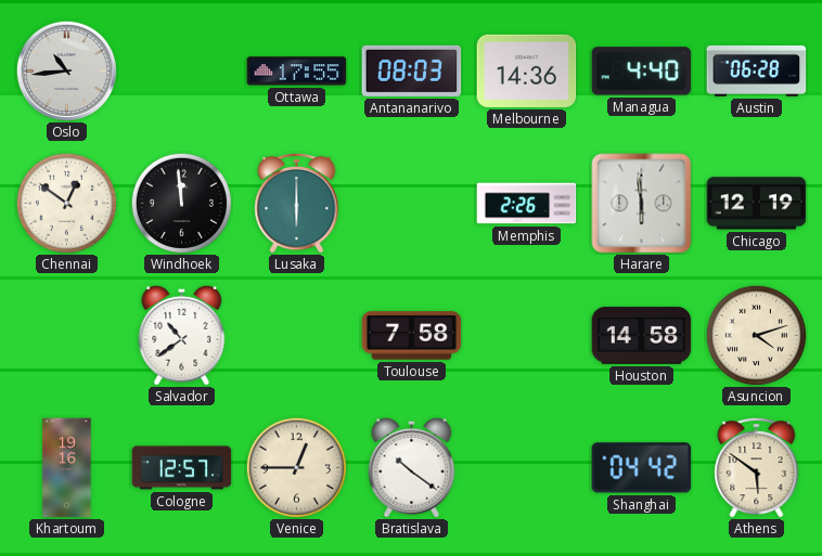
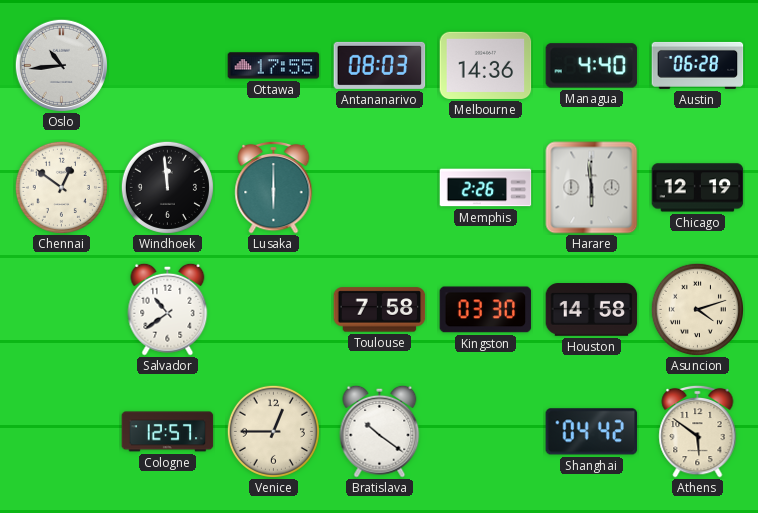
Kingston: none -> 03:30
Khartoum: 19:16 -> none
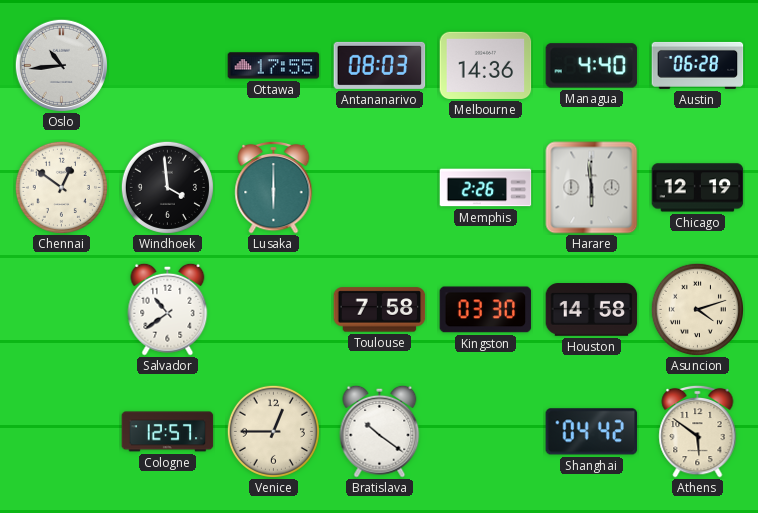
Windhoek: 11:59 -> 3:59
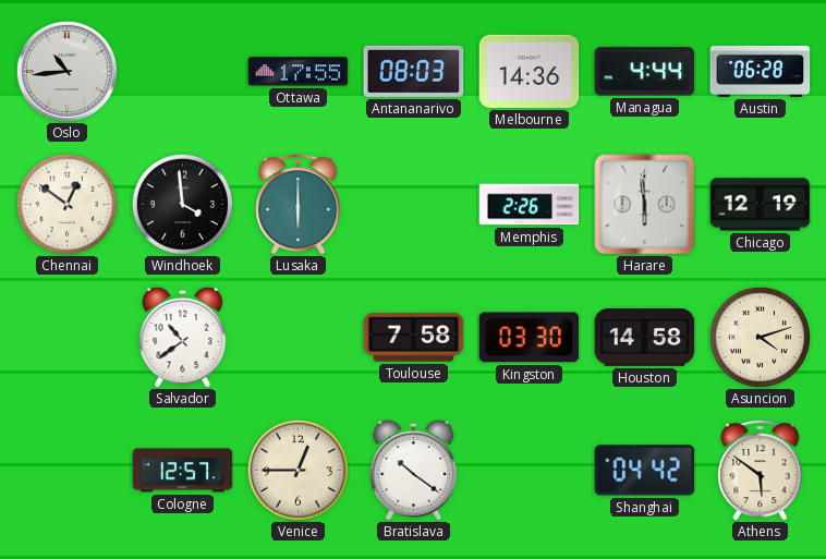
Managua: 4:40 -> 4:44
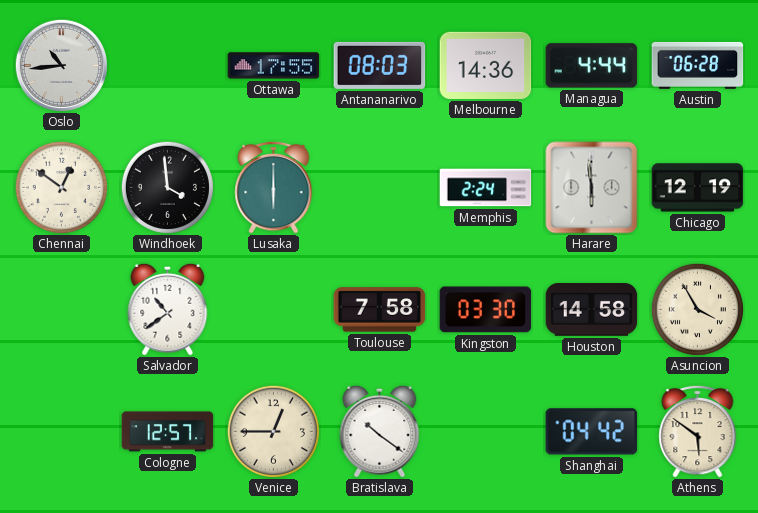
Memphis: 2:26 -> 2:24
Asuncion: 4:12 -> 3:55
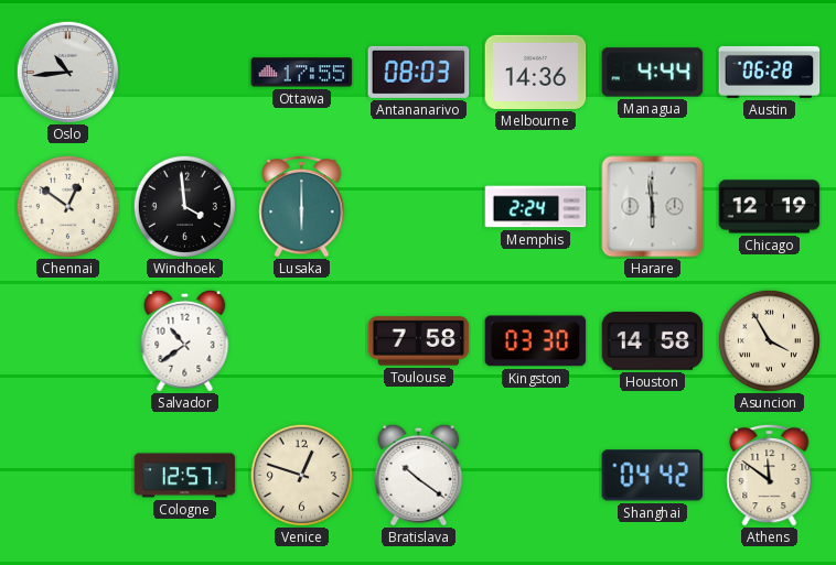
Venice: 12:45 -> 12:48
Athens: 5:51 -> 11:51
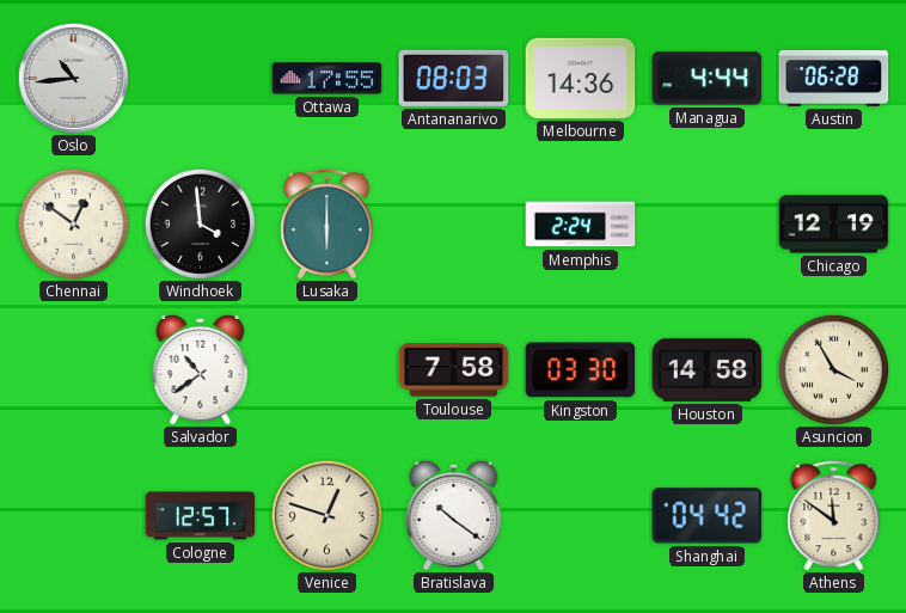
Harare: 5:59 -> none
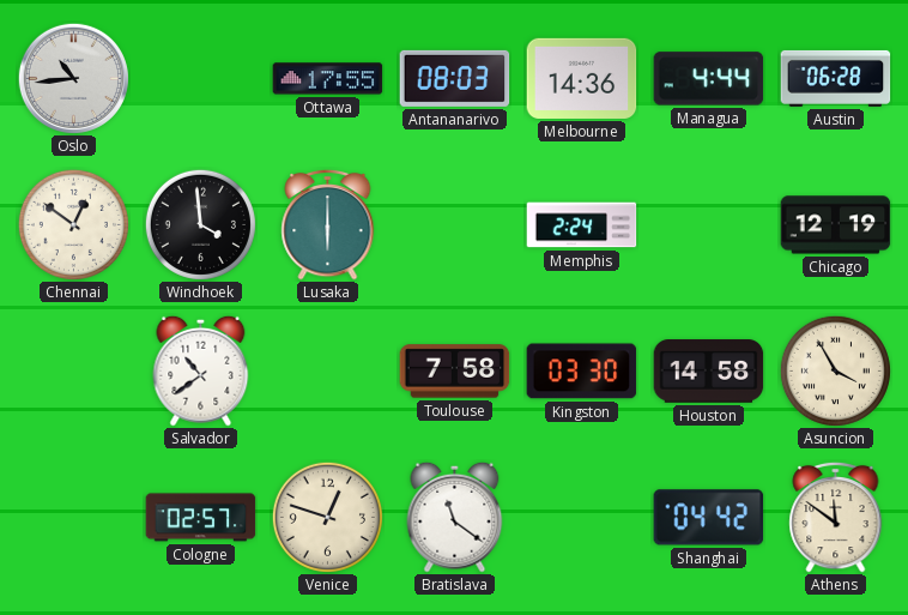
Cologne: 12:57 -> 02:57
Bratislava: 10:21 -> 11:21
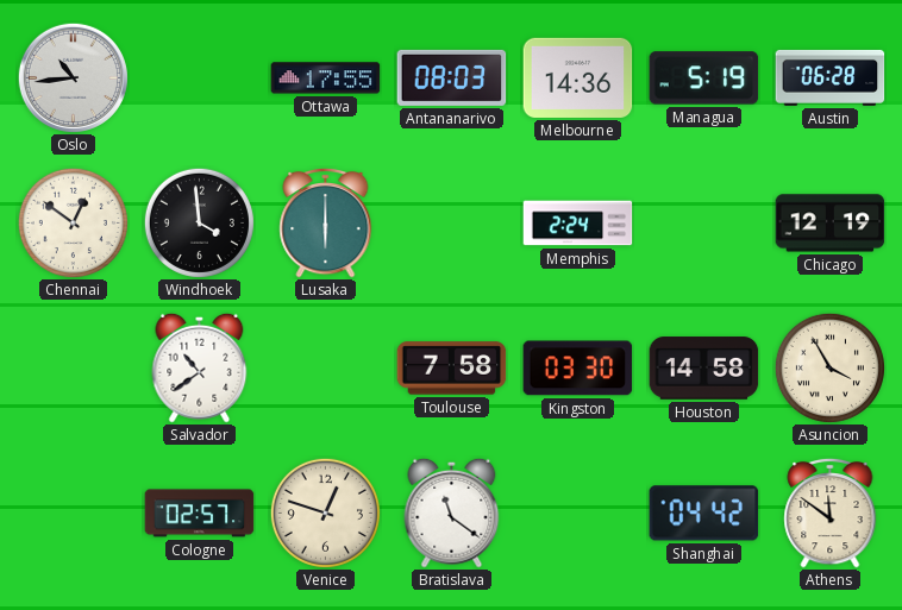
Managua: 4:44 -> 5:19
